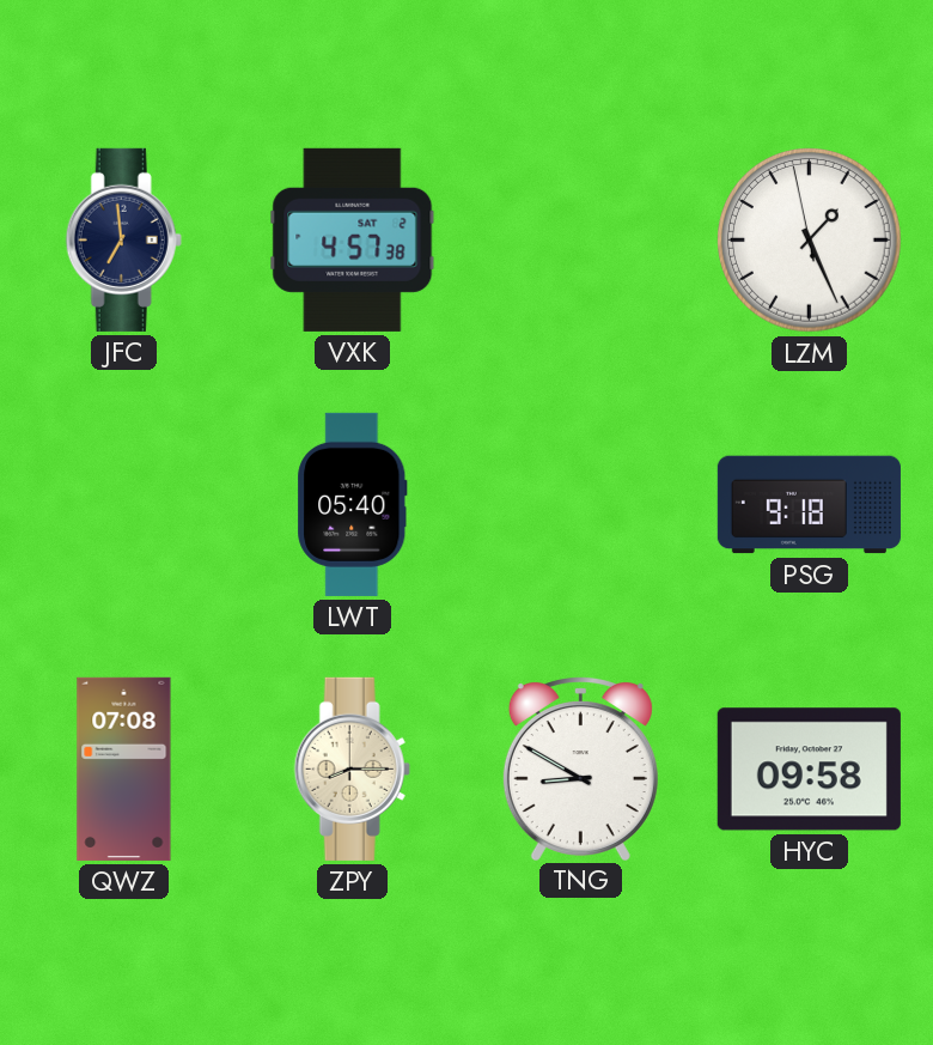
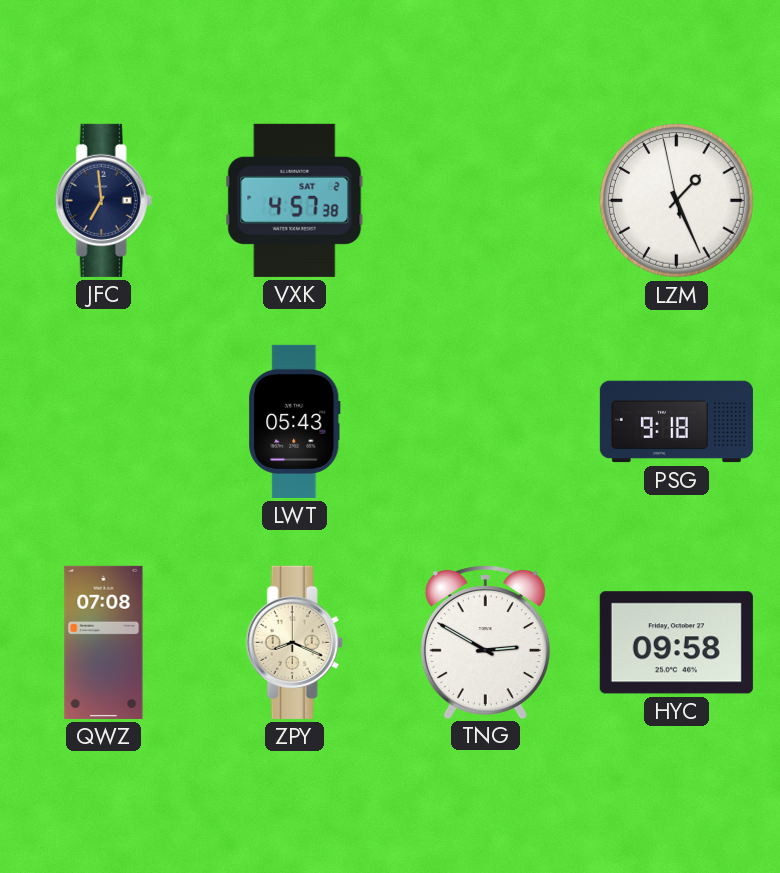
LWT: 05:40 -> 05:43
ZPY: 8:15 -> 8:19
TNG: 8:50 -> 2:50
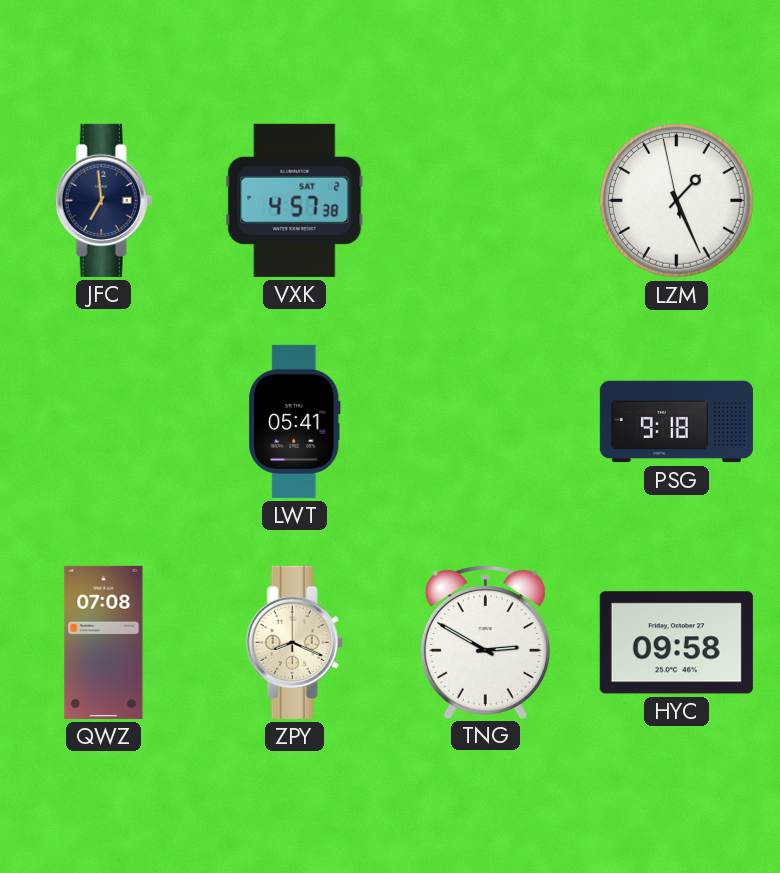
LWT: 05:43 -> 05:41
